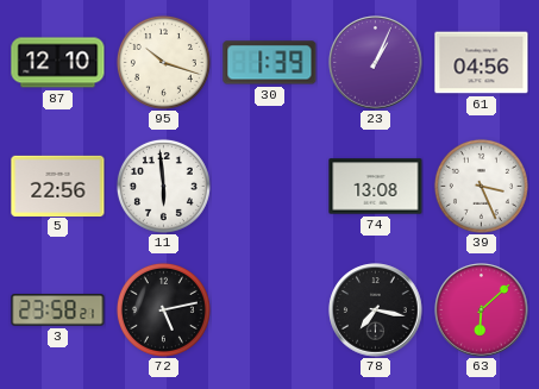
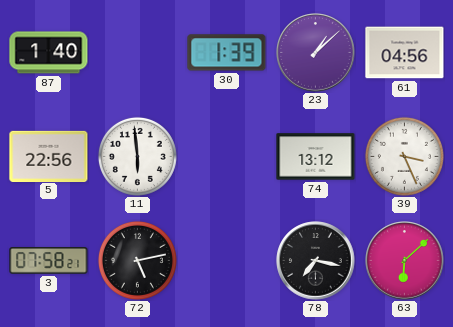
87: 12:10 -> 1:40
95: 10:18 -> none
23: 1:04 -> 1:08
74: 13:08 -> 13:12
3: 23:58 -> 07:58
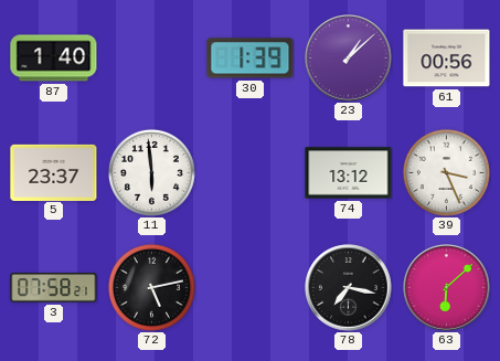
61: 04:56 -> 00:56
5: 22:56 -> 23:37
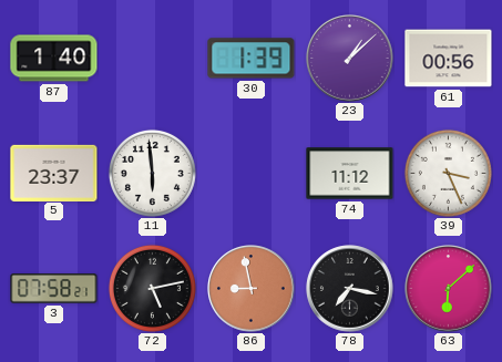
74: 13:12 -> 11:12
86: none -> 8:58
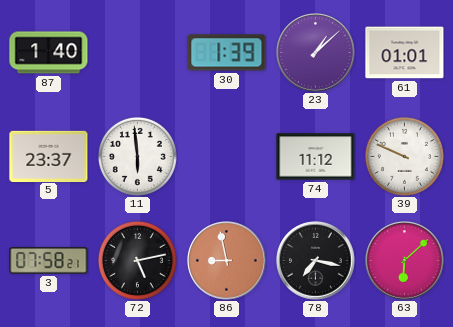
61: 00:56 -> 01:01
39: 3:26 -> 9:49
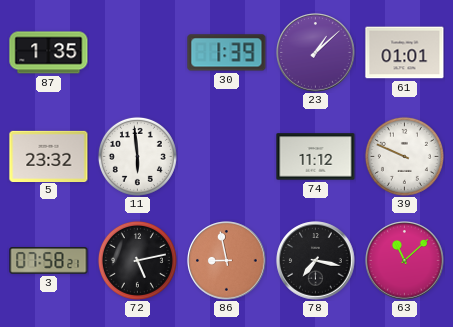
87: 1:40 -> 1:35
5: 23:37 -> 23:32
63: 6:08 -> 11:08
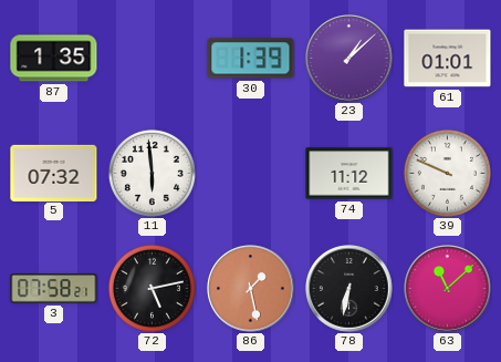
5: 23:32 -> 07:32
86: 8:58 -> 1:28
78: 7:17 -> 6:32
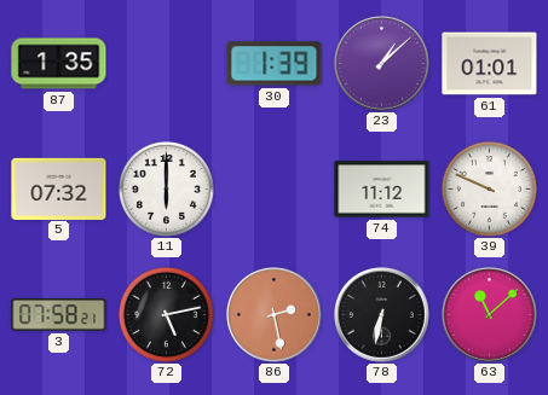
11: 5:59 -> 6:00
86: 1:28 -> 2:28
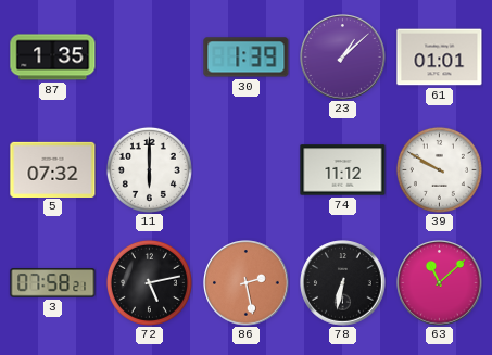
39: 9:49 -> 9:50
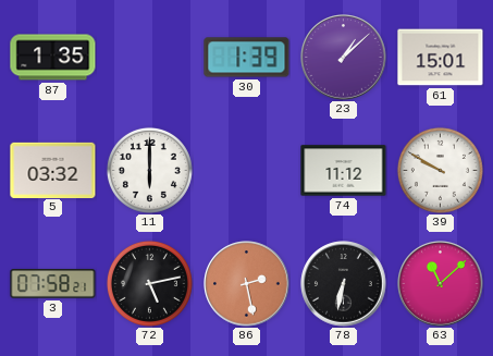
61: 01:01 -> 15:01
5: 07:32 -> 03:32
